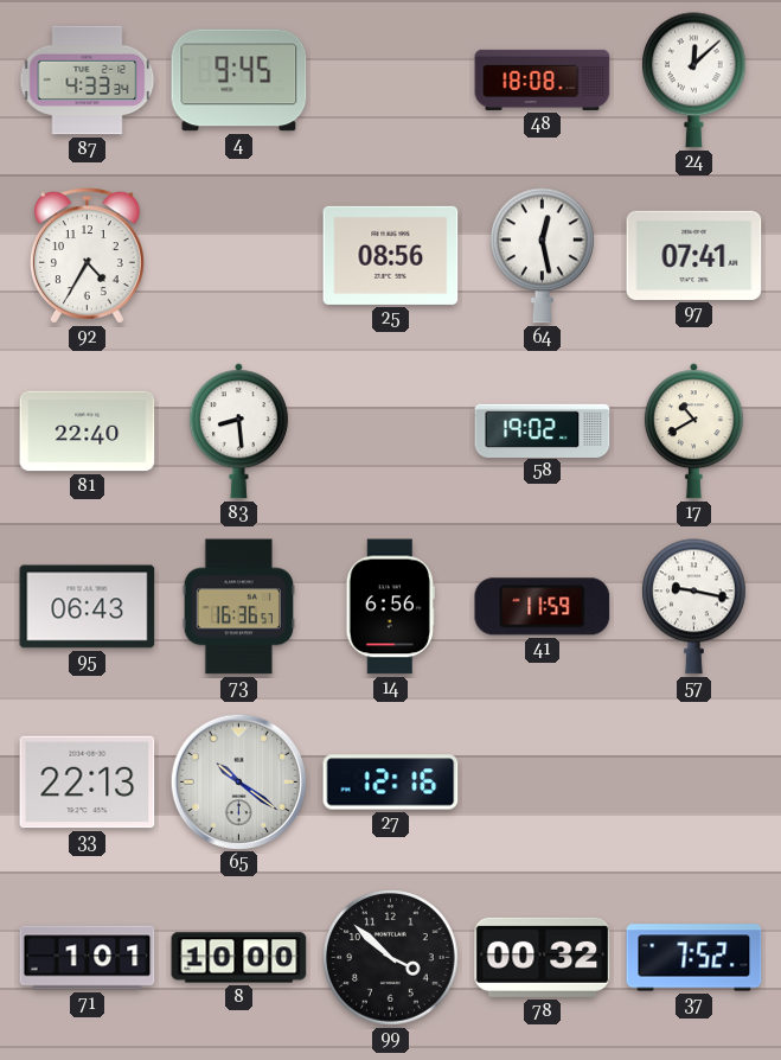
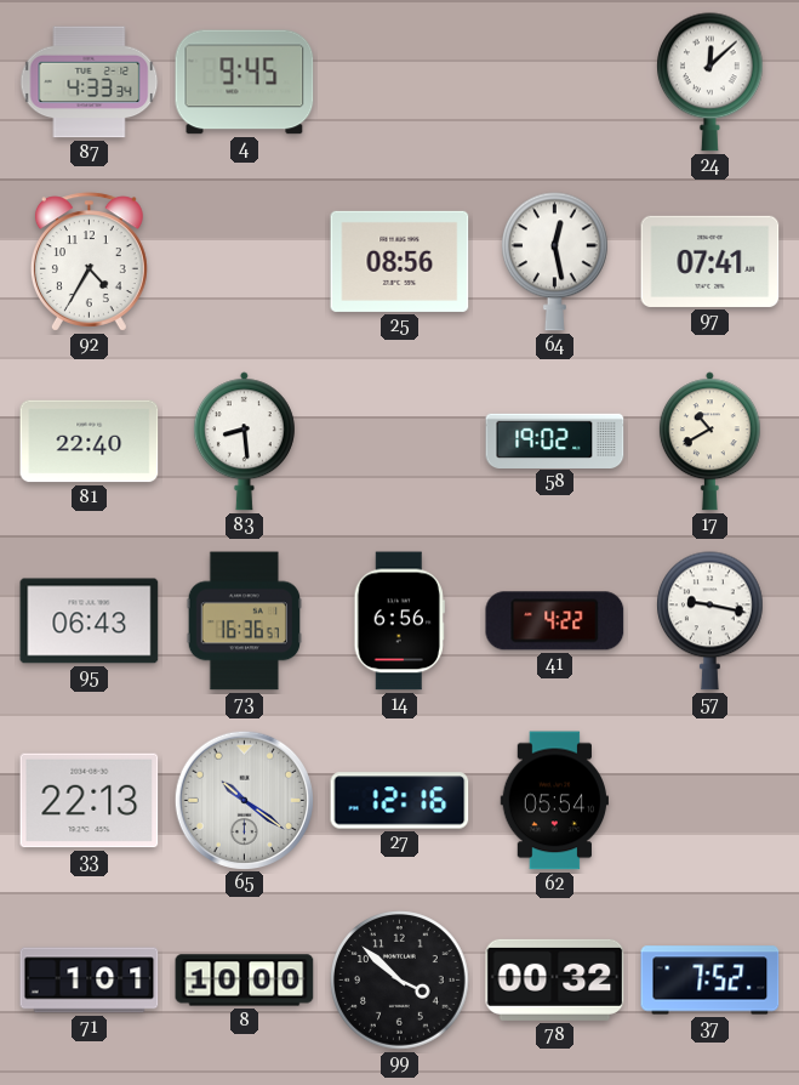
48: 18:08 -> none
41: 11:59 -> 4:22
62: none -> 05:54
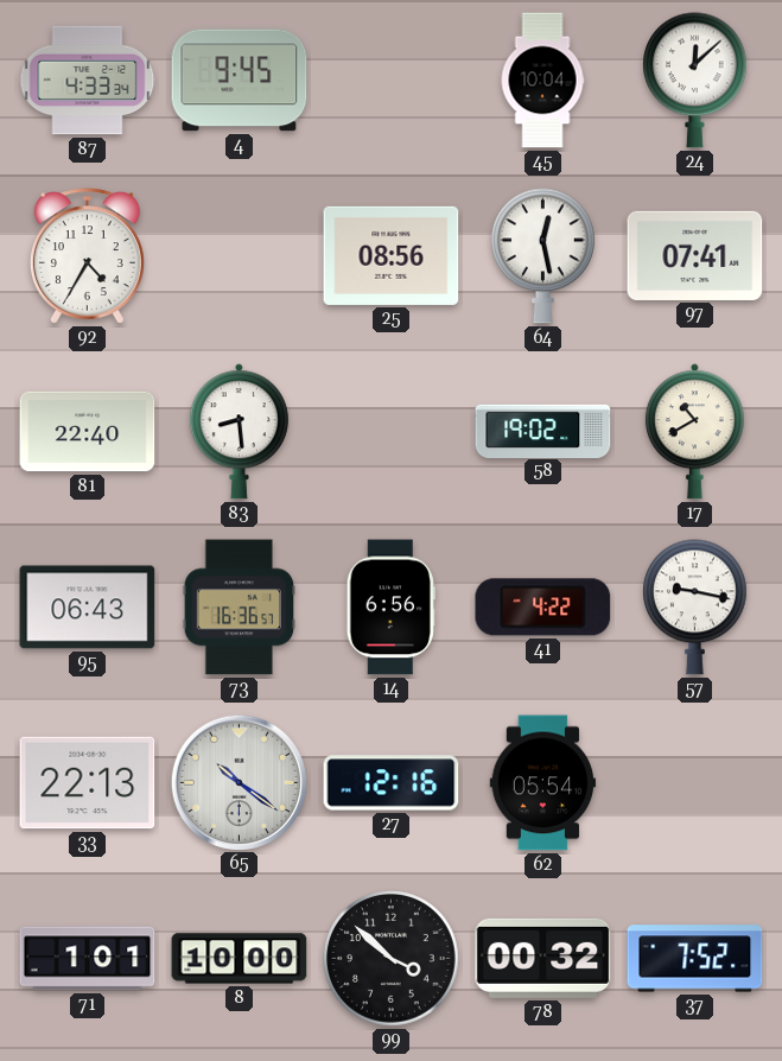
45: none -> 10:04
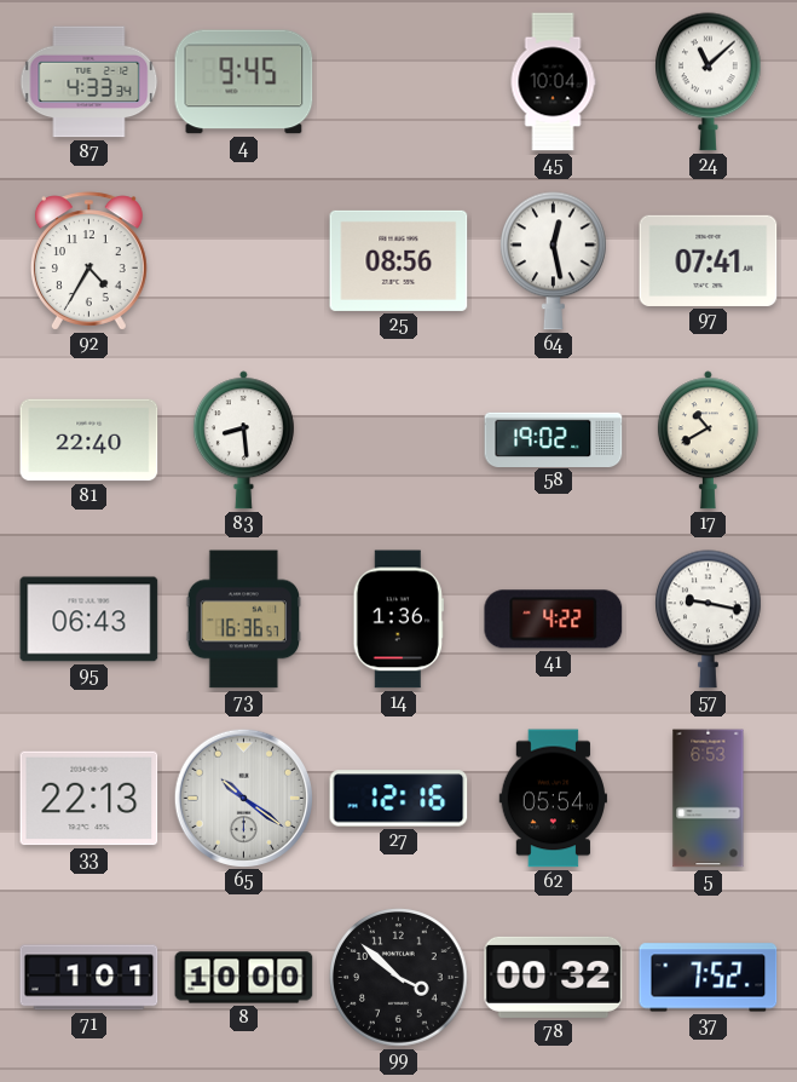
24: 12:08 -> 11:08
14: 6:56 -> 1:36
5: none -> 6:53
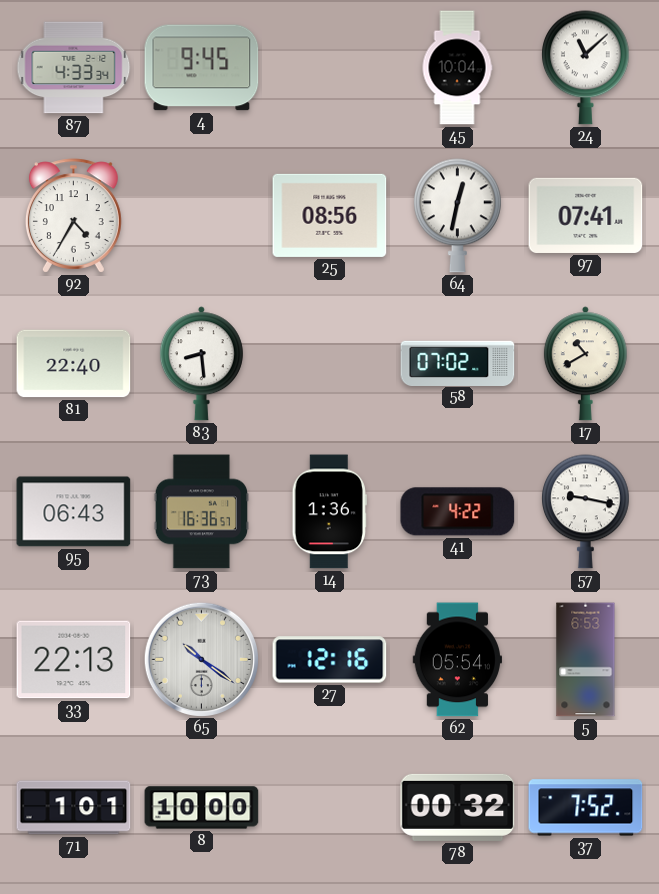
64: 12:28 -> 12:32
58: 19:02 -> 07:02
99: 3:52 -> none
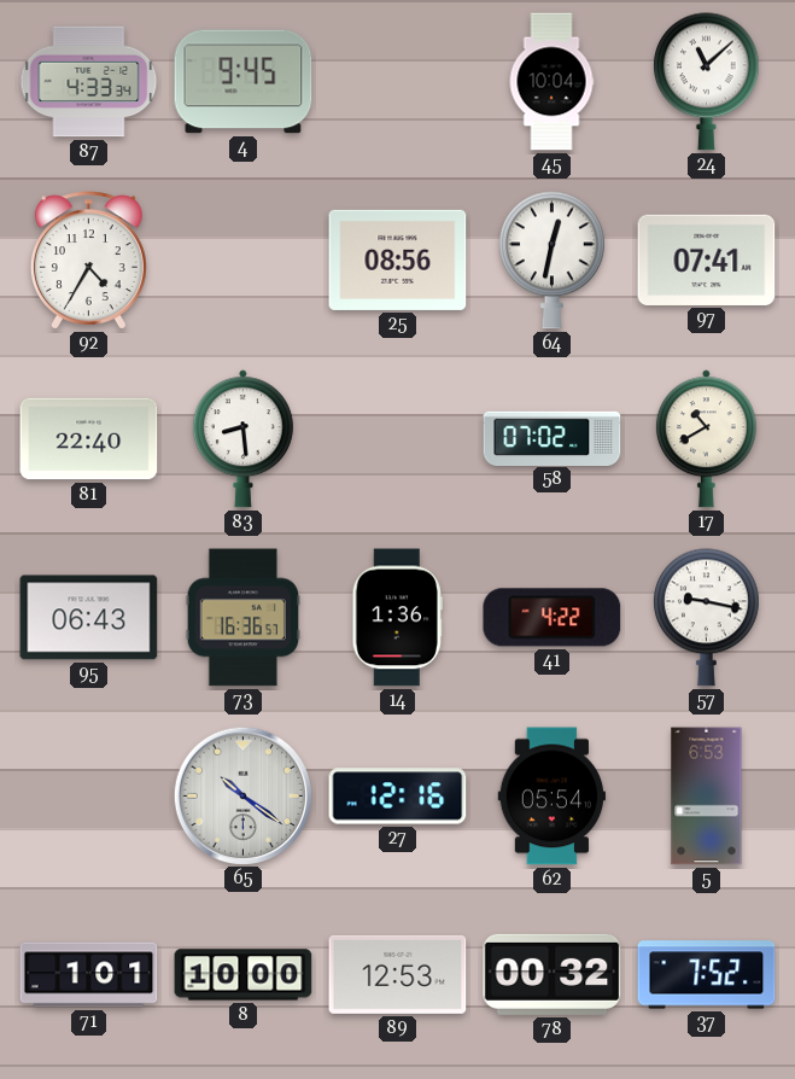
33: 22:13 -> none
89: none -> 12:53
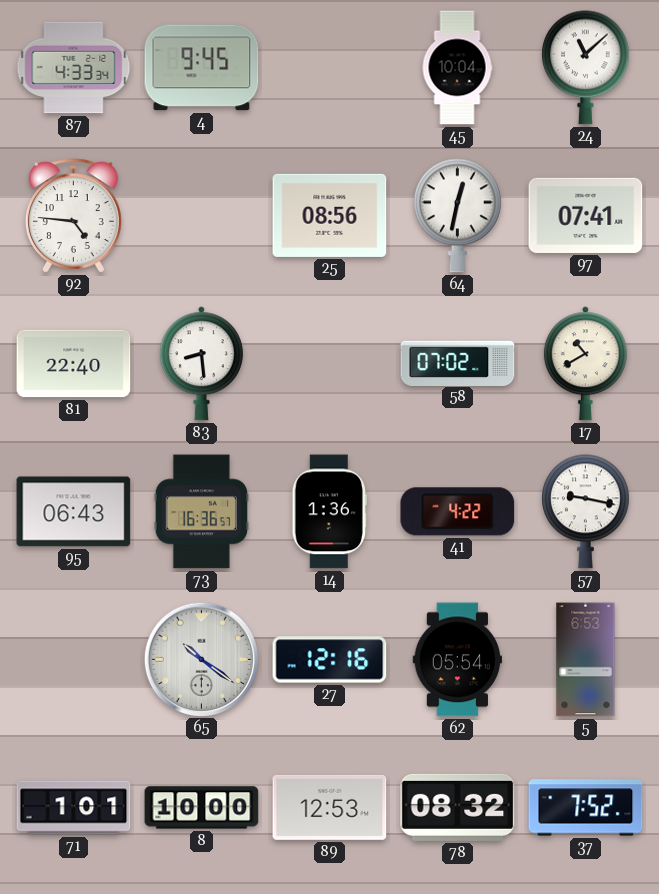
92: 4:35 -> 4:46
78: 00:32 -> 08:32
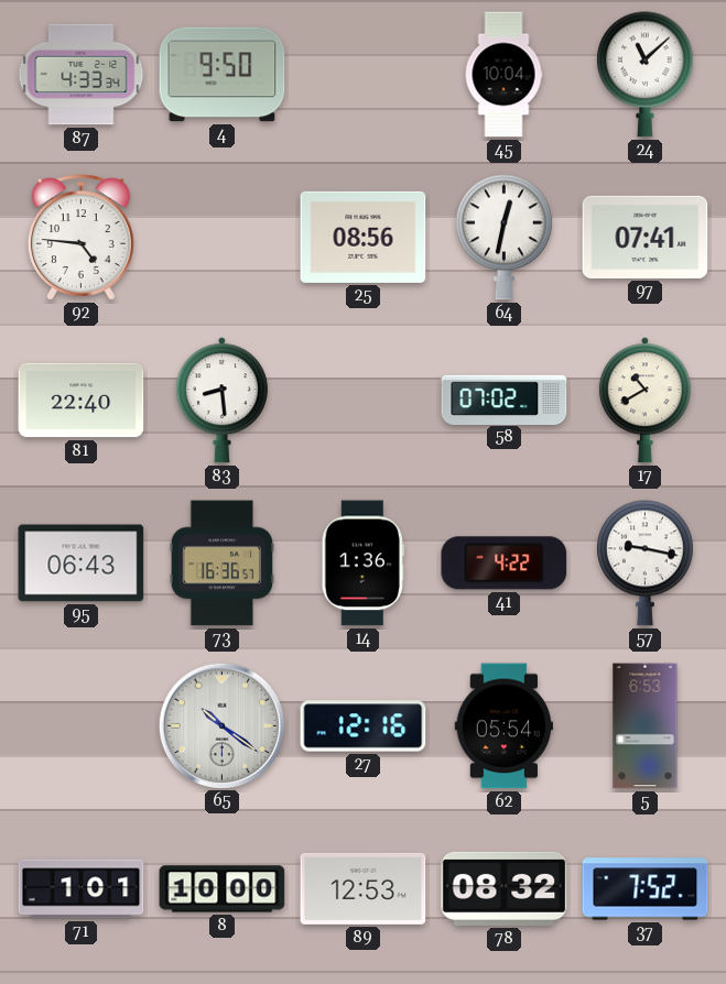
4: 9:45 -> 9:50
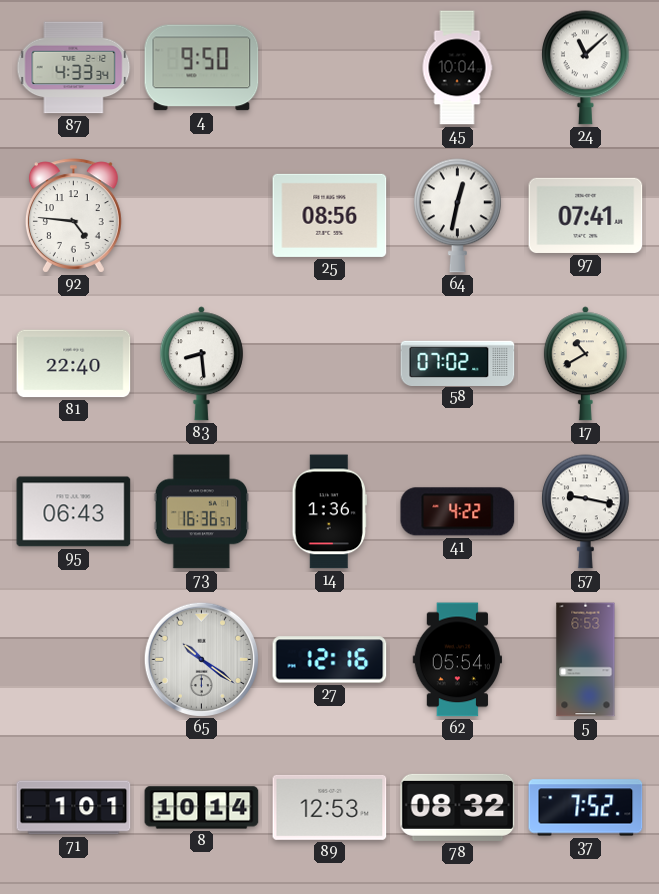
8: 10:00 -> 10:14
